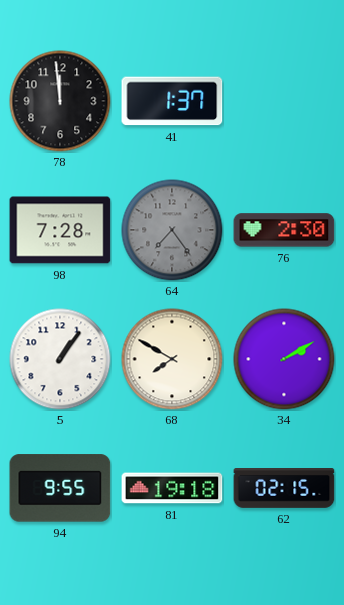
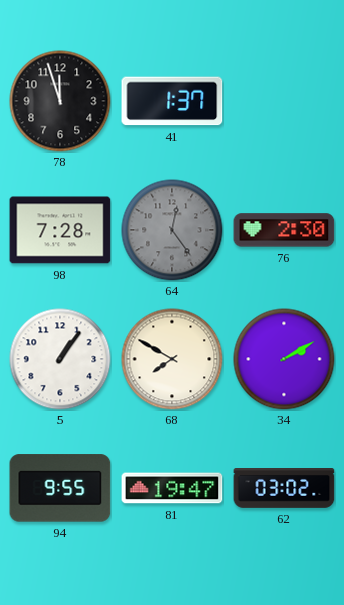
78: 11:59 -> 11:57
64: 7:24 -> 12:24
81: 19:18 -> 19:47
62: 02:15 -> 03:02
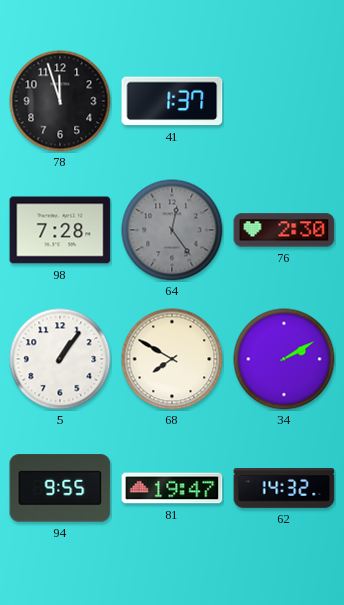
62: 03:02 -> 14:32
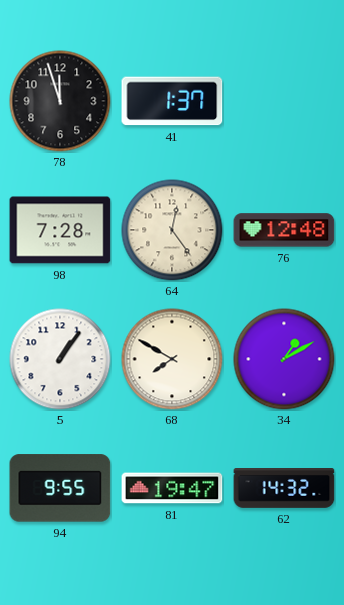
64 dial: grey -> cream
76: 2:30 -> 12:48
34: 2:10 -> 1:10
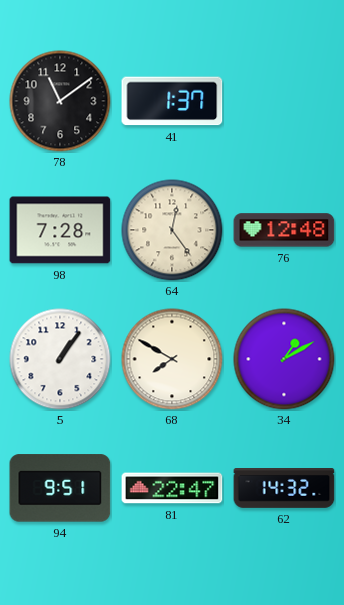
78: 11:57 -> 11:09
94: 9:55 -> 9:51
81: 19:47 -> 22:47
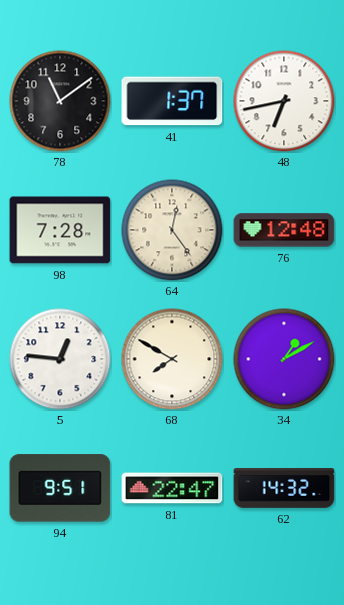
48: none -> 6:43
5: 1:06 -> 12:46
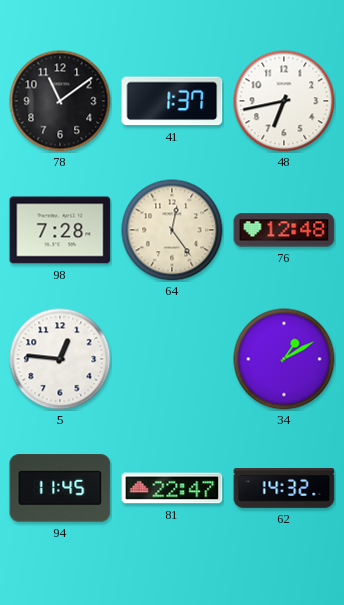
68: 7:50 -> none
94: 9:51 -> 11:45
